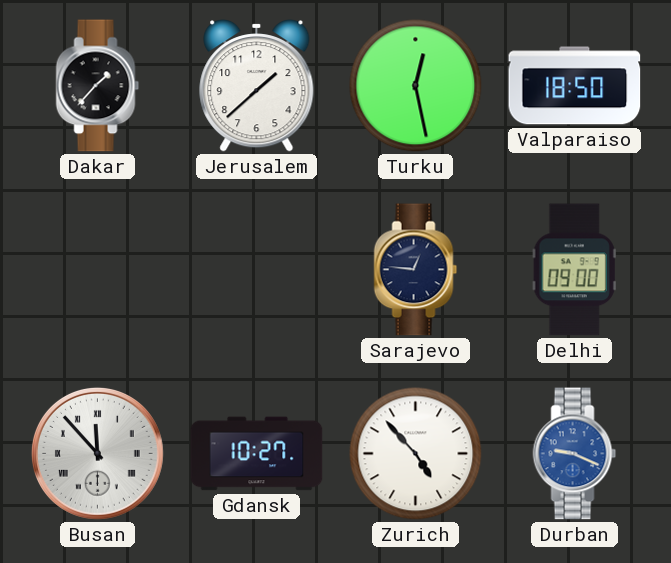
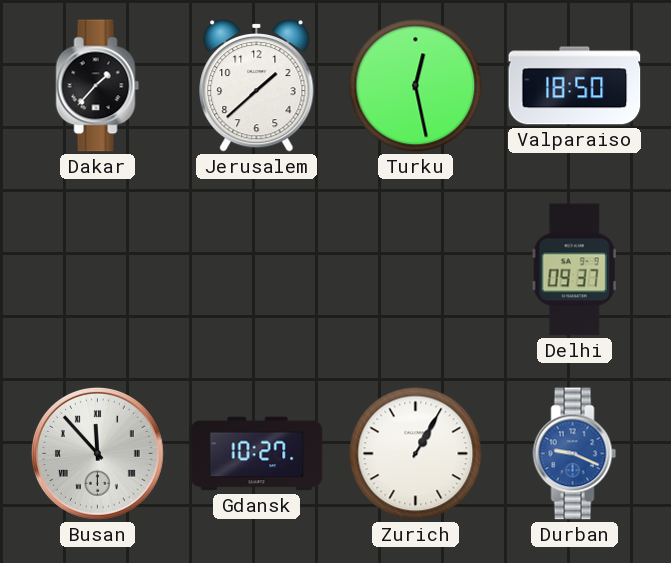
Sarajevo: 12:46 -> none
Delhi: 09:00 -> 09:37
Zurich: 4:53 -> 1:05
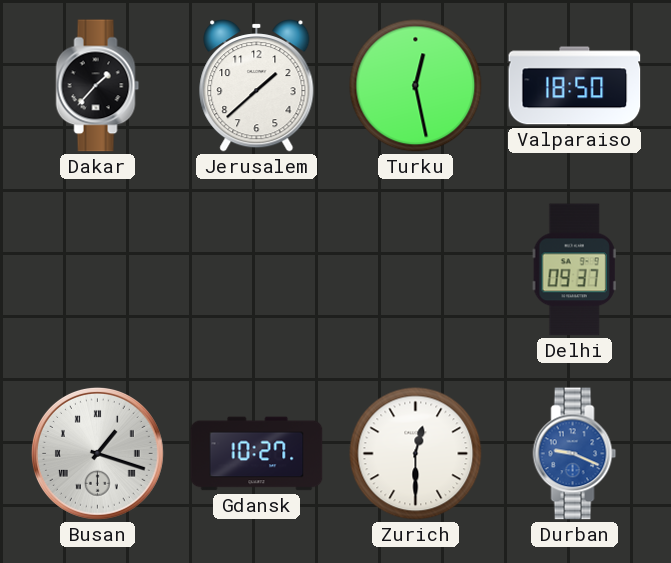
Busan: 11:53 -> 1:18
Zurich: 1:05 -> 12:30
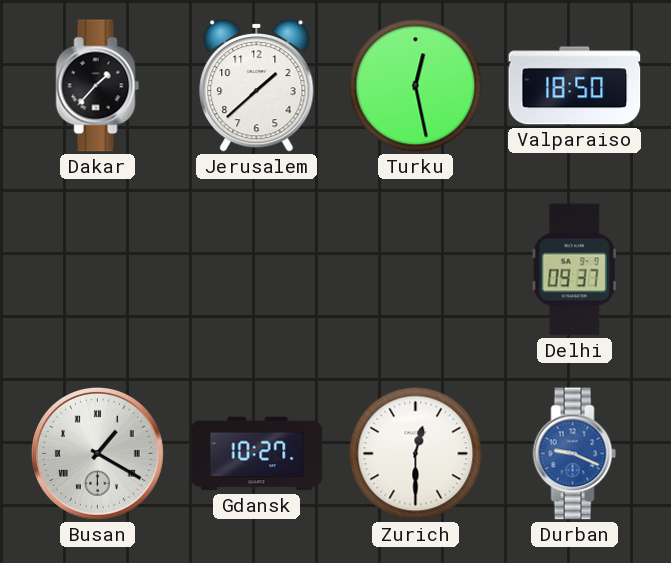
Busan: 1:18 -> 1:20
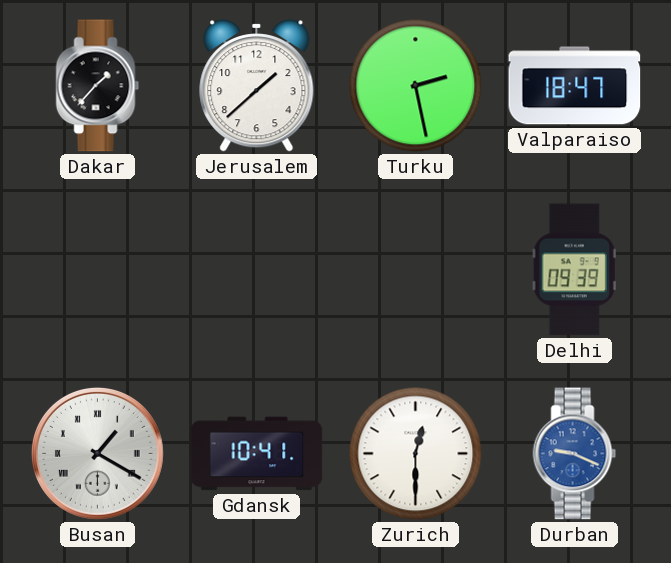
Turku: 12:28 -> 2:28
Valparaiso: 18:50 -> 18:47
Delhi: 09:37 -> 09:39
Gdansk: 10:27 -> 10:41
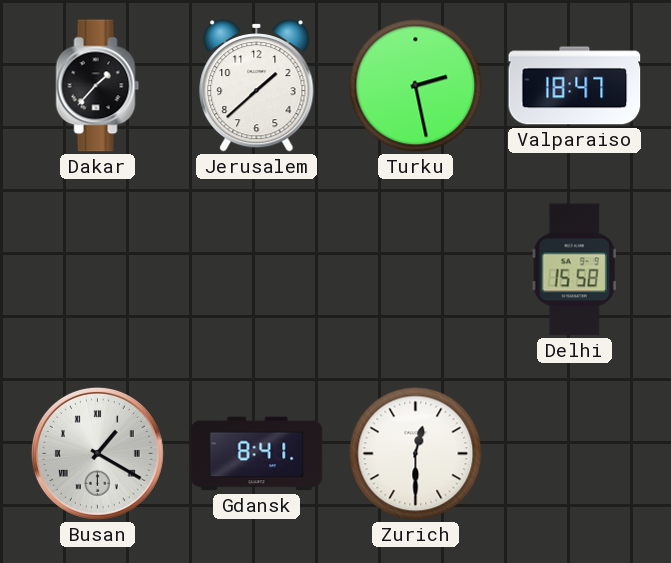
Delhi: 09:39 -> 15:58
Gdansk: 10:41 -> 8:41
Durban: 9:19 -> none
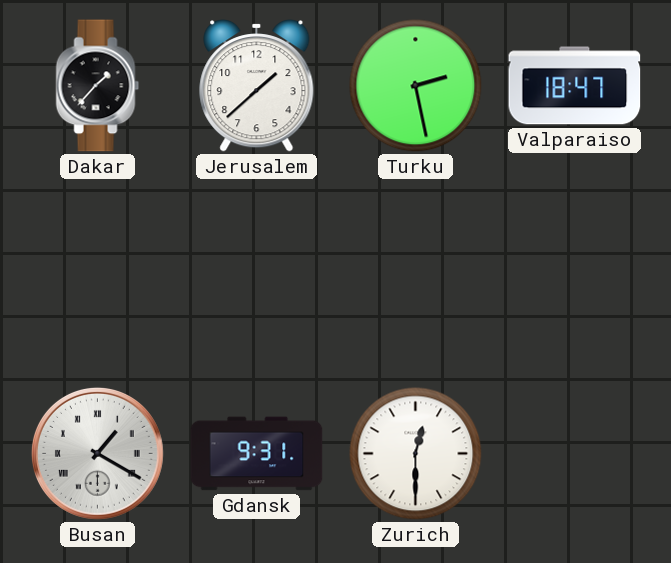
Delhi: 15:58 -> none
Gdansk: 8:41 -> 9:31
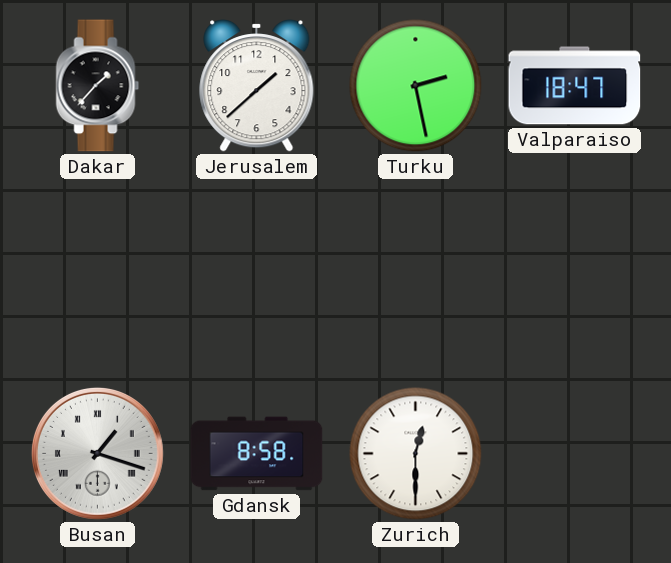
Busan: 1:20 -> 1:18
Gdansk: 9:31 -> 8:58
